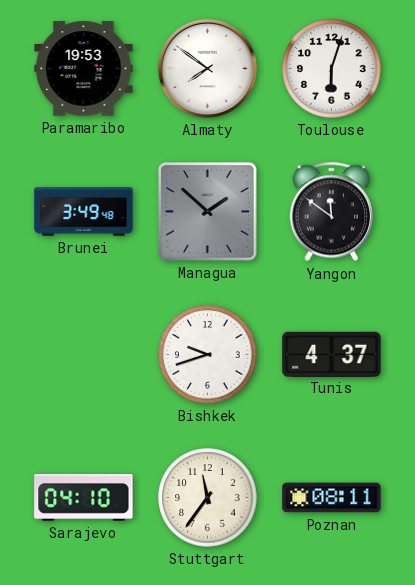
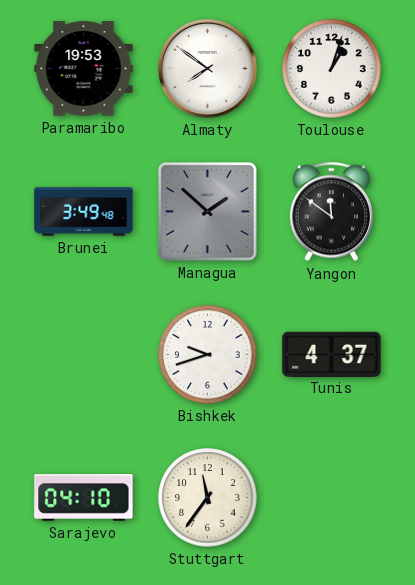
Toulouse: 6:03 -> 1:03
Poznan: 08:11 -> none
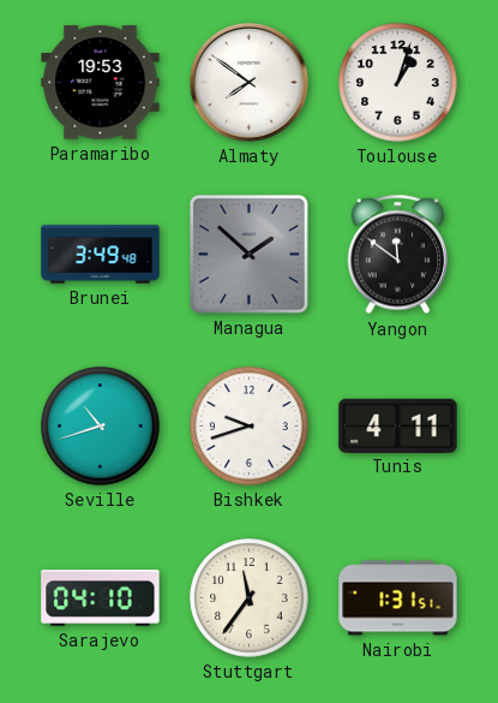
Seville: none -> 10:42
Tunis: 4:37 -> 4:11
Nairobi: none -> 1:31
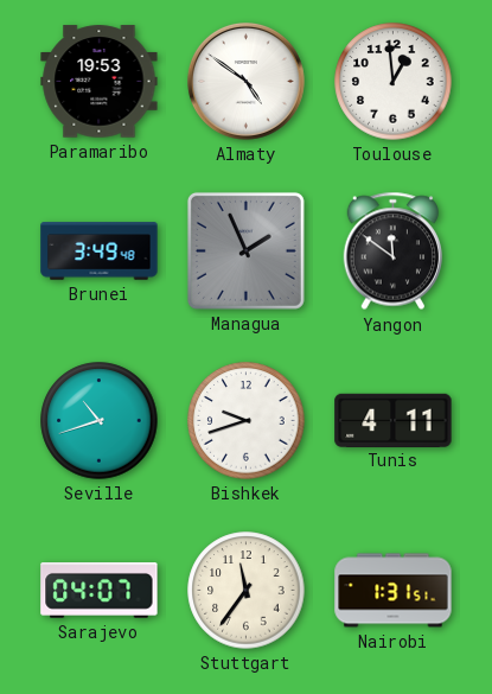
Almaty: 7:51 -> 4:51
Toulouse: 1:03 -> 12:59
Managua: 1:52 -> 1:56
Sarajevo: 04:10 -> 04:07
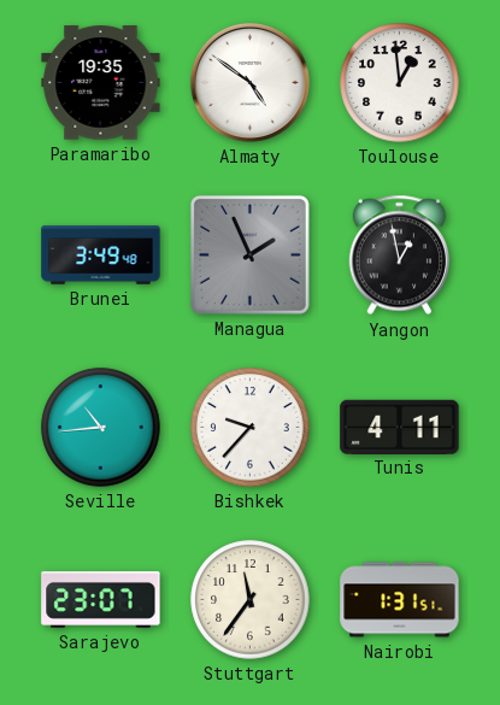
Paramaribo: 19:53 -> 19:35
Yangon: 11:51 -> 12:58
Seville: 10:42 -> 10:44
Bishkek: 9:42 -> 9:37
Sarajevo: 04:07 -> 23:07
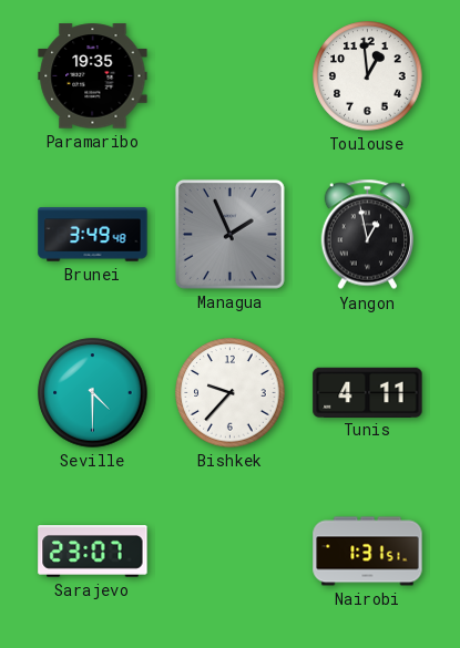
Almaty: 4:51 -> none
Seville: 10:44 -> 4:30
Stuttgart: 11:36 -> none
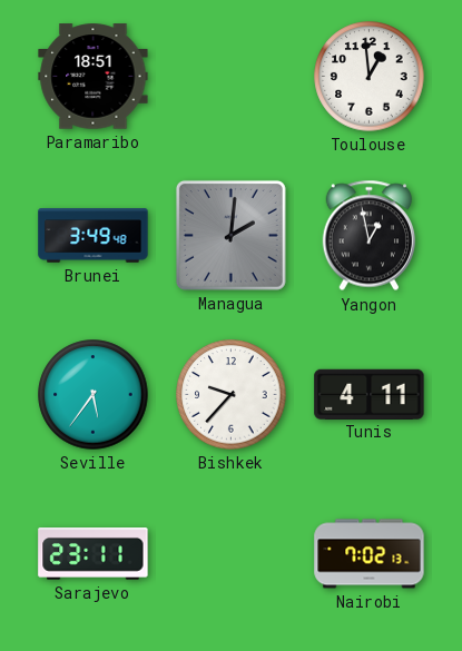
Paramaribo: 19:35 -> 18:51
Managua: 1:56 -> 2:01
Seville: 4:30 -> 5:36
Sarajevo: 23:07 -> 23:11
Nairobi: 1:31 -> 7:02
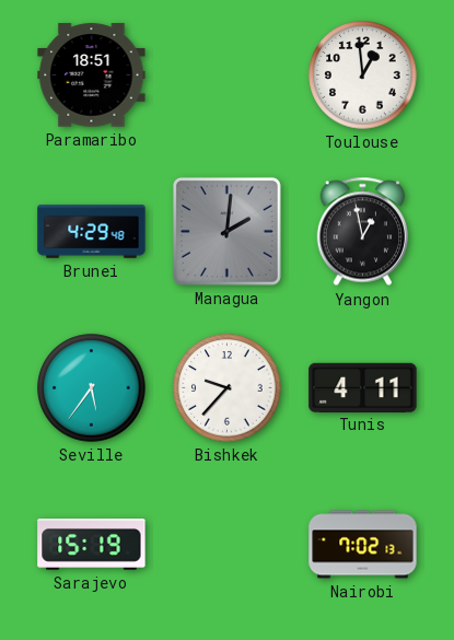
Brunei: 3:49 -> 4:29
Sarajevo: 23:11 -> 15:19
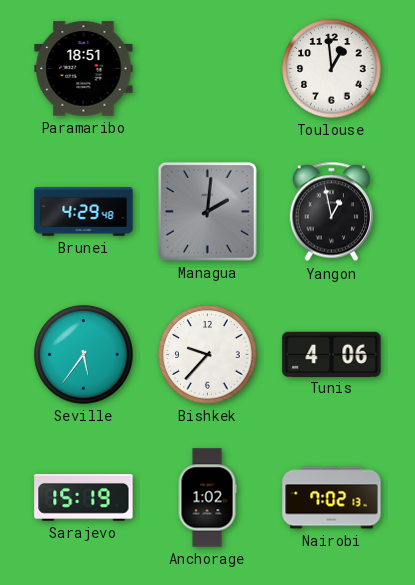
Tunis: 4:11 -> 4:06
Anchorage: none -> 1:02
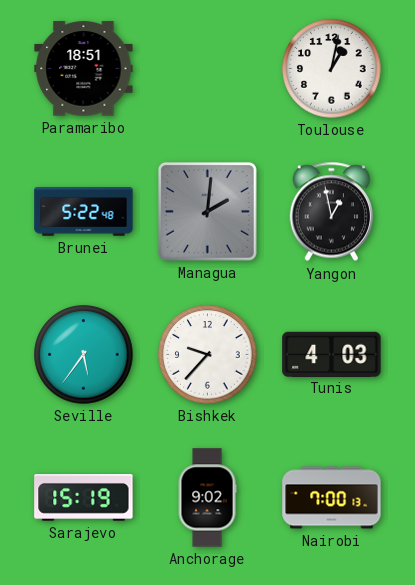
Toulouse: 12:59 -> 1:02
Brunei: 4:29 -> 5:22
Tunis: 4:06 -> 4:03
Anchorage: 1:02 -> 9:02
Nairobi: 7:02 -> 7:00
